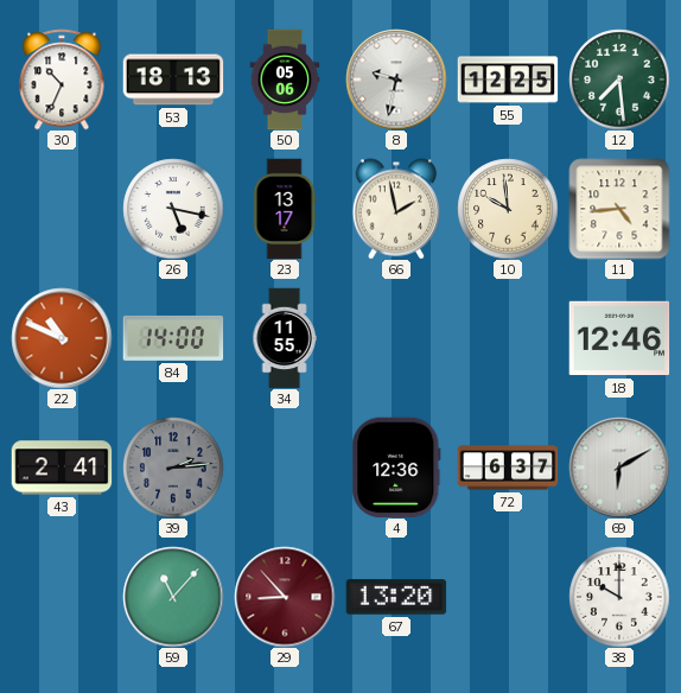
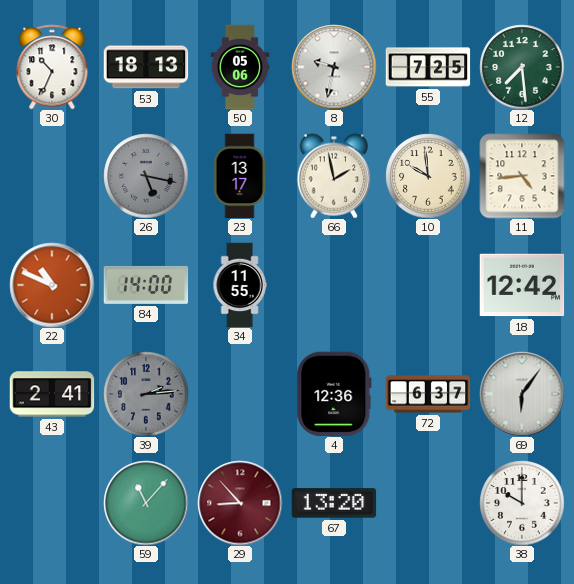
55: 12:25 -> 7:25
26 dial: white -> grey
18: 12:46 -> 12:42
69: 6:10 -> 6:06
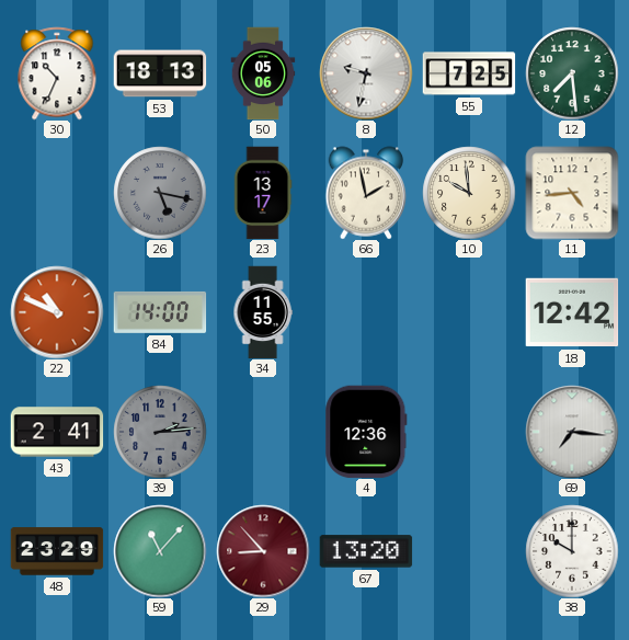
72: 6:37 -> none
69: 6:06 -> 7:16
48: none -> 23:29
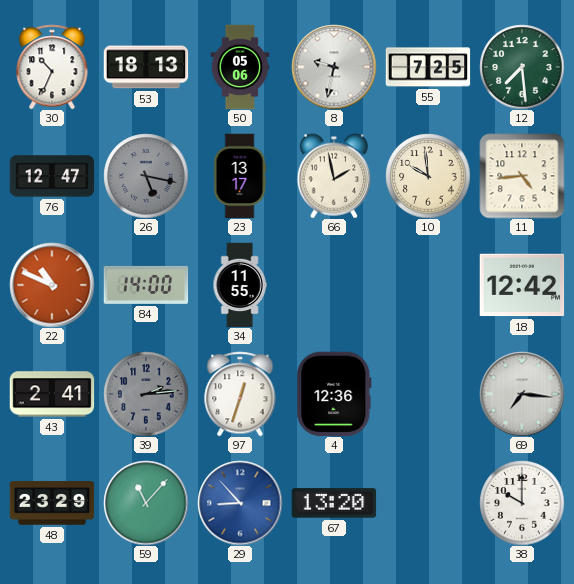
76: none -> 12:47
97: none -> 12:33
29 dial: burgundy -> blue
